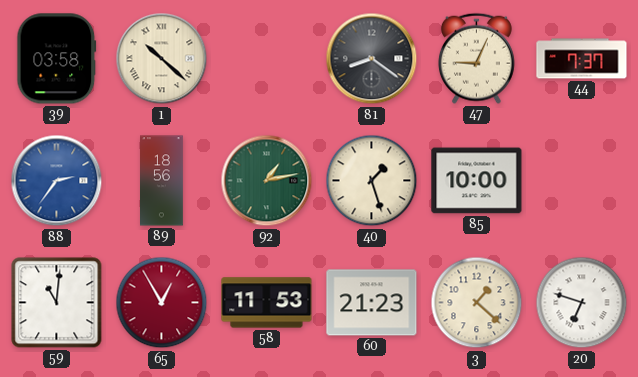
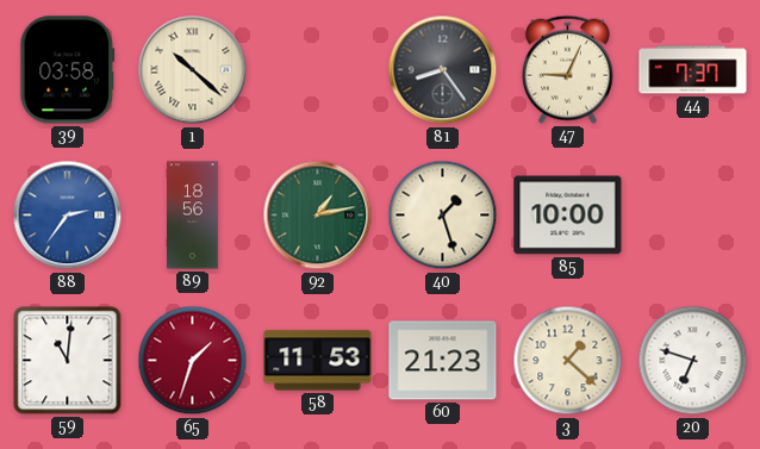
81: 8:21 -> 8:24
65: 12:55 -> 1:33
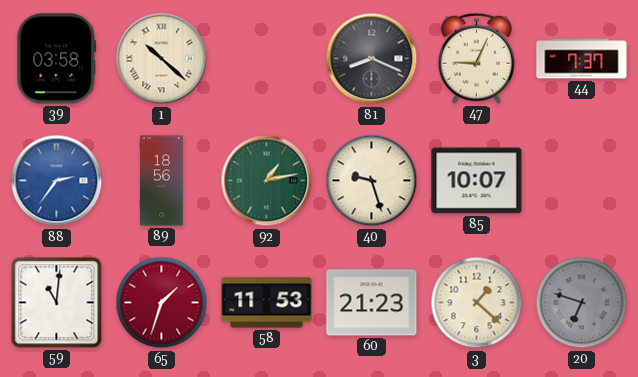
81: 8:24 -> 8:19
40: 1:27 -> 9:27
85: 10:00 -> 10:07
20 dial: white -> grey
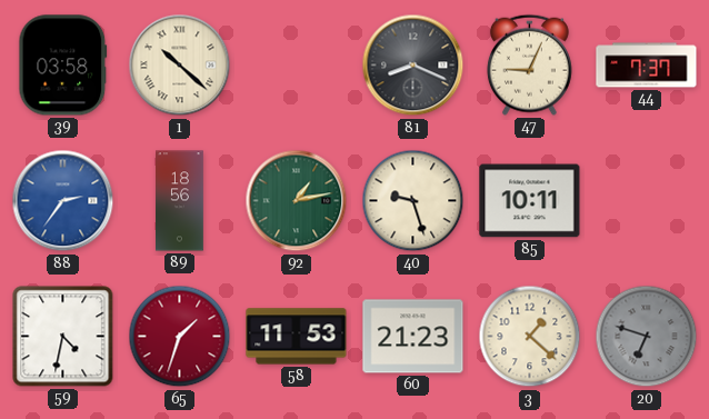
85: 10:07 -> 10:11
59: 11:01 -> 4:32
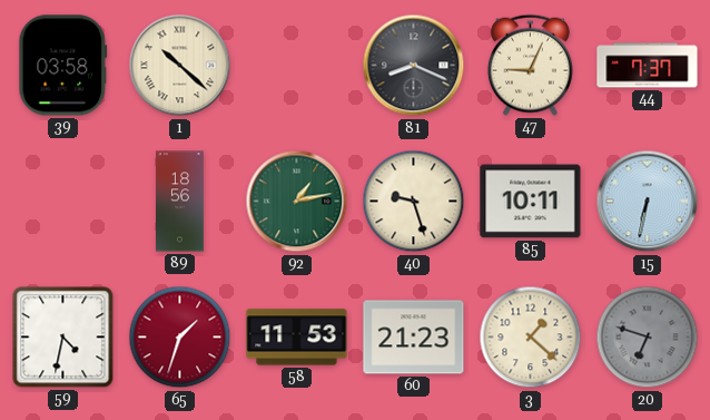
88: 2:36 -> none
15: none -> 6:32
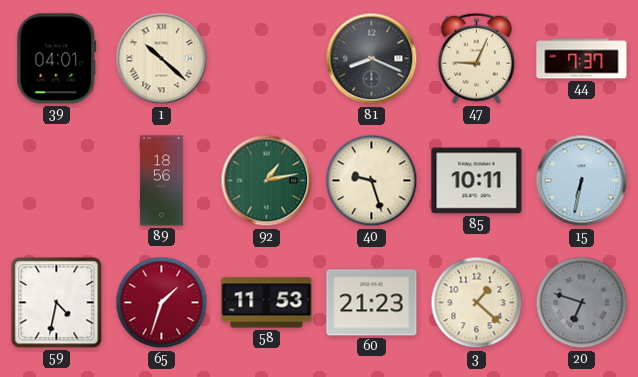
39: 03:58 -> 04:01
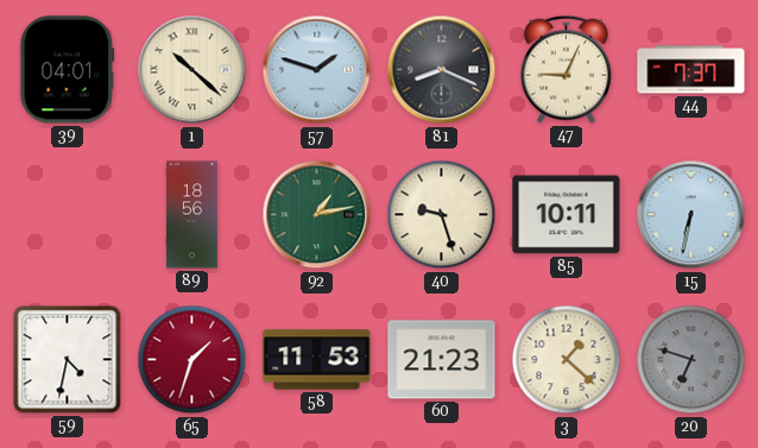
57: none -> 1:48
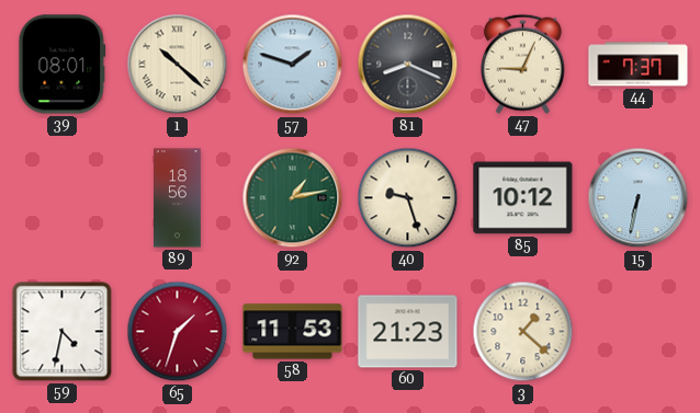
39: 04:01 -> 08:01
85: 10:11 -> 10:12
20: 6:48 -> none
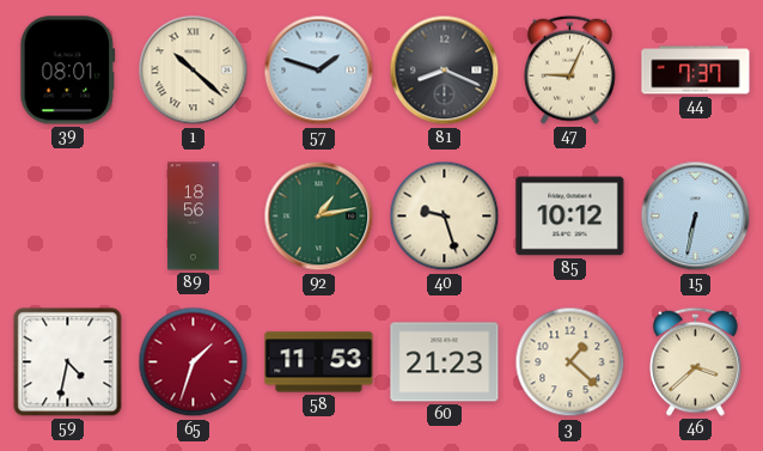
46: none -> 3:38
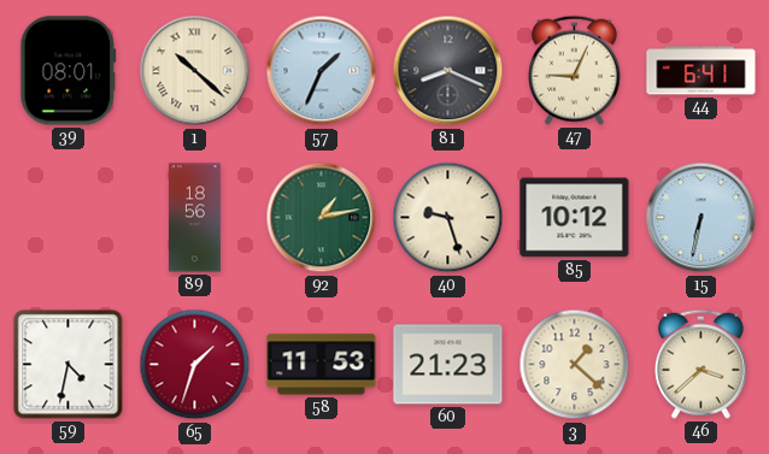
57: 1:48 -> 1:34
44: 7:37 -> 6:41
